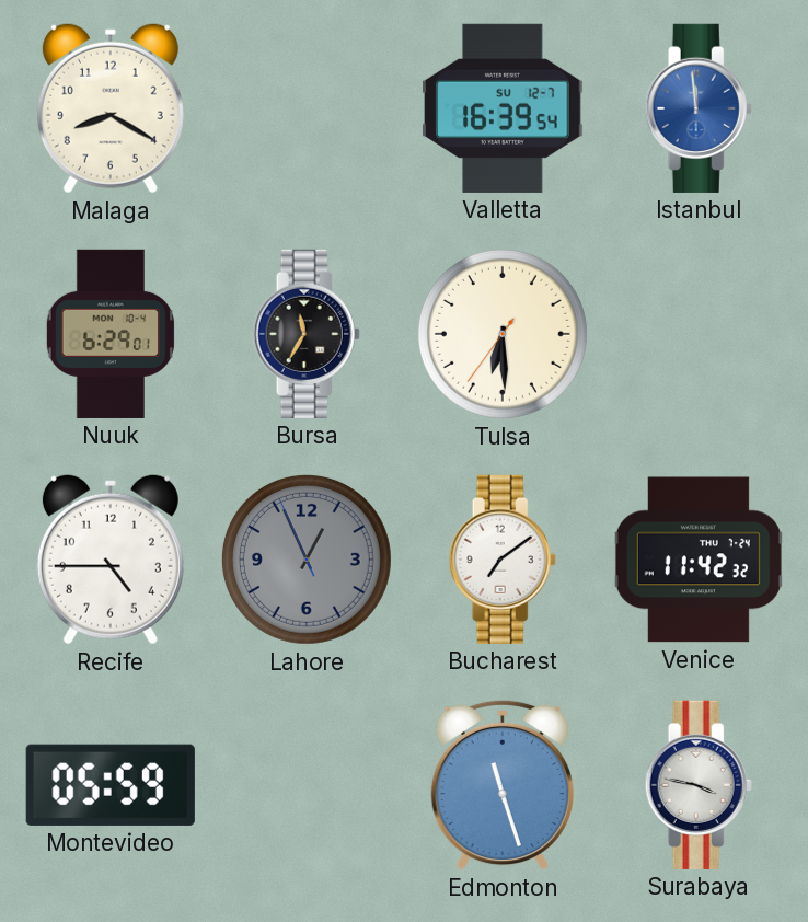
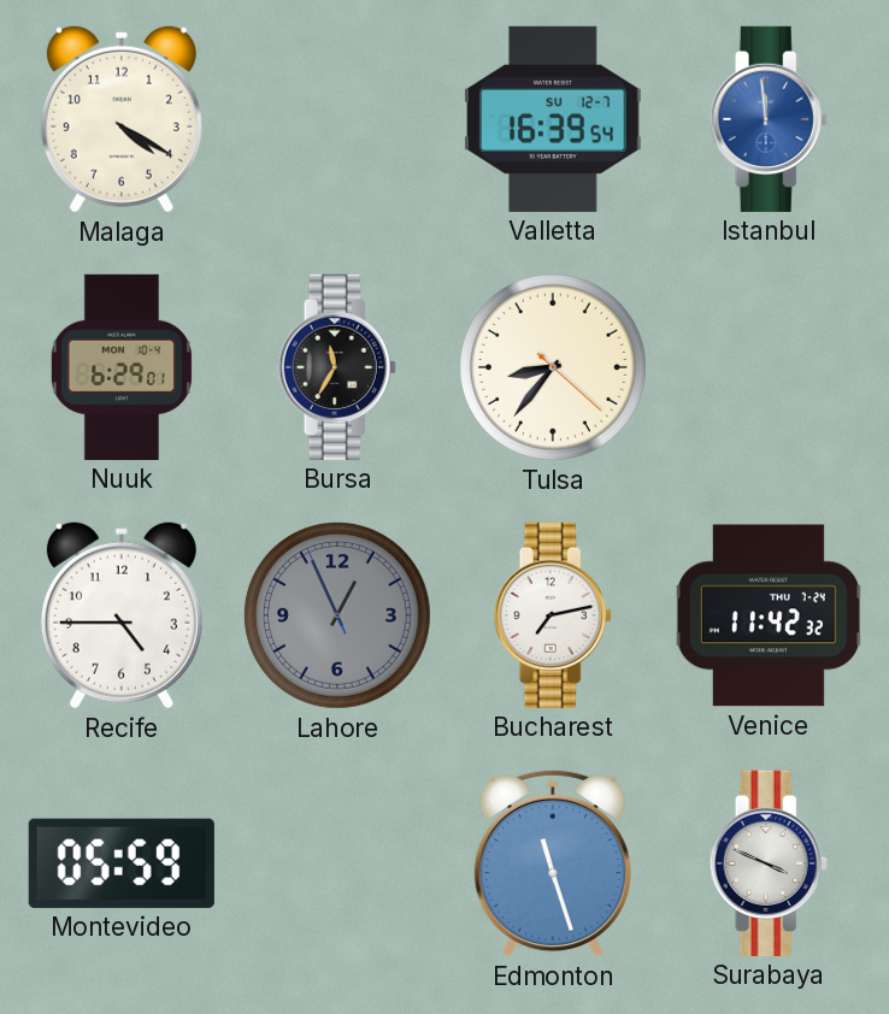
Malaga: 8:20 -> 4:20
Tulsa: 6:29 -> 8:36
Bucharest: 7:09 -> 7:13
Surabaya: 3:47 -> 3:49
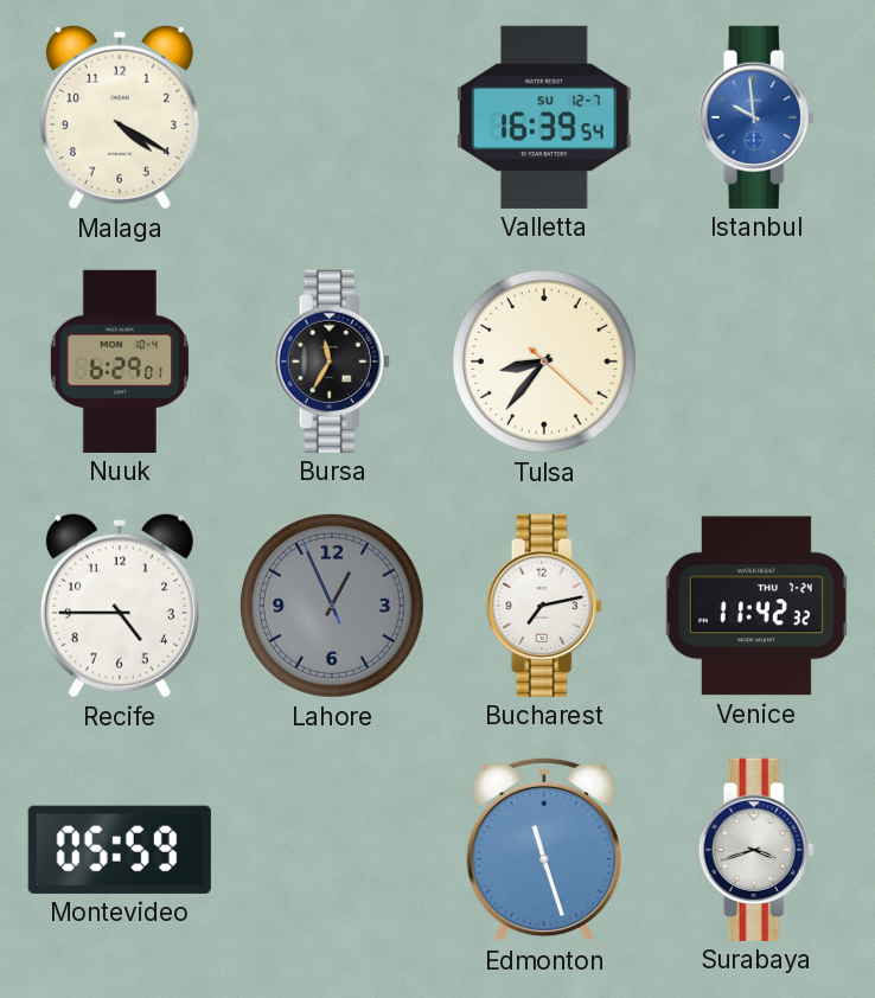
Istanbul: 11:59 -> 9:59
Surabaya: 3:49 -> 3:42
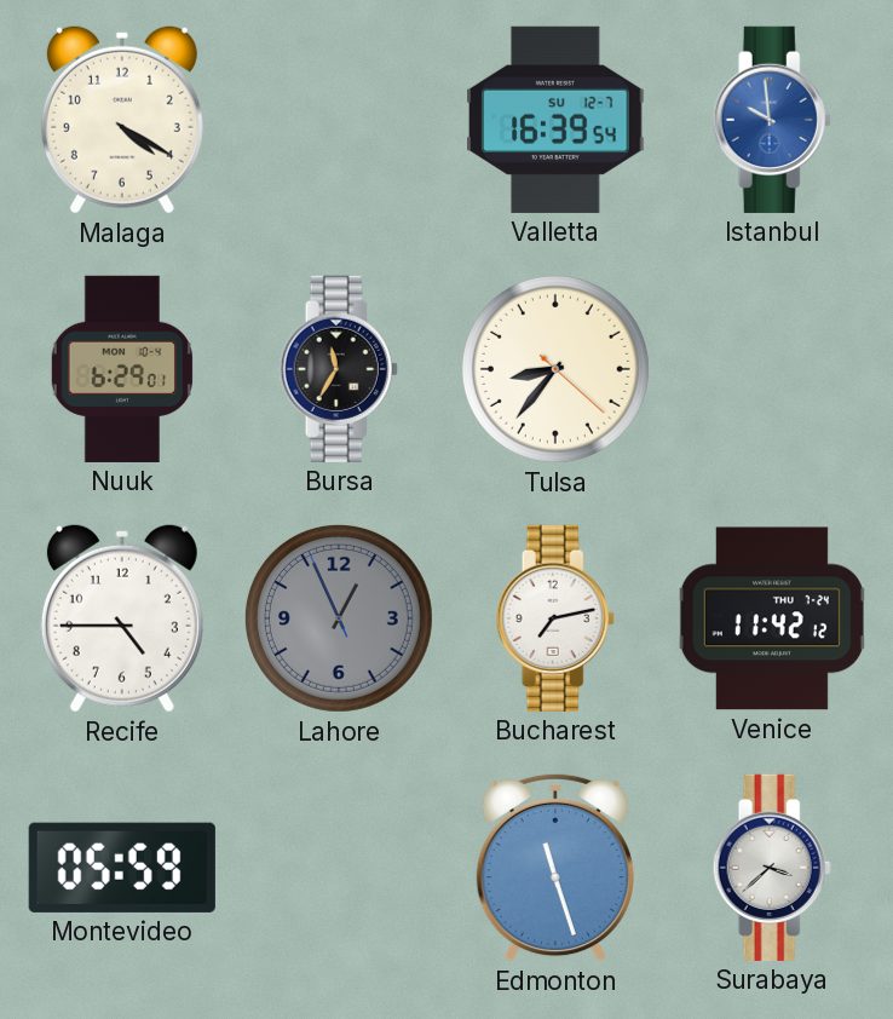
Venice: 11:42:32 -> 11:42:12
Surabaya: 3:42 -> 3:38
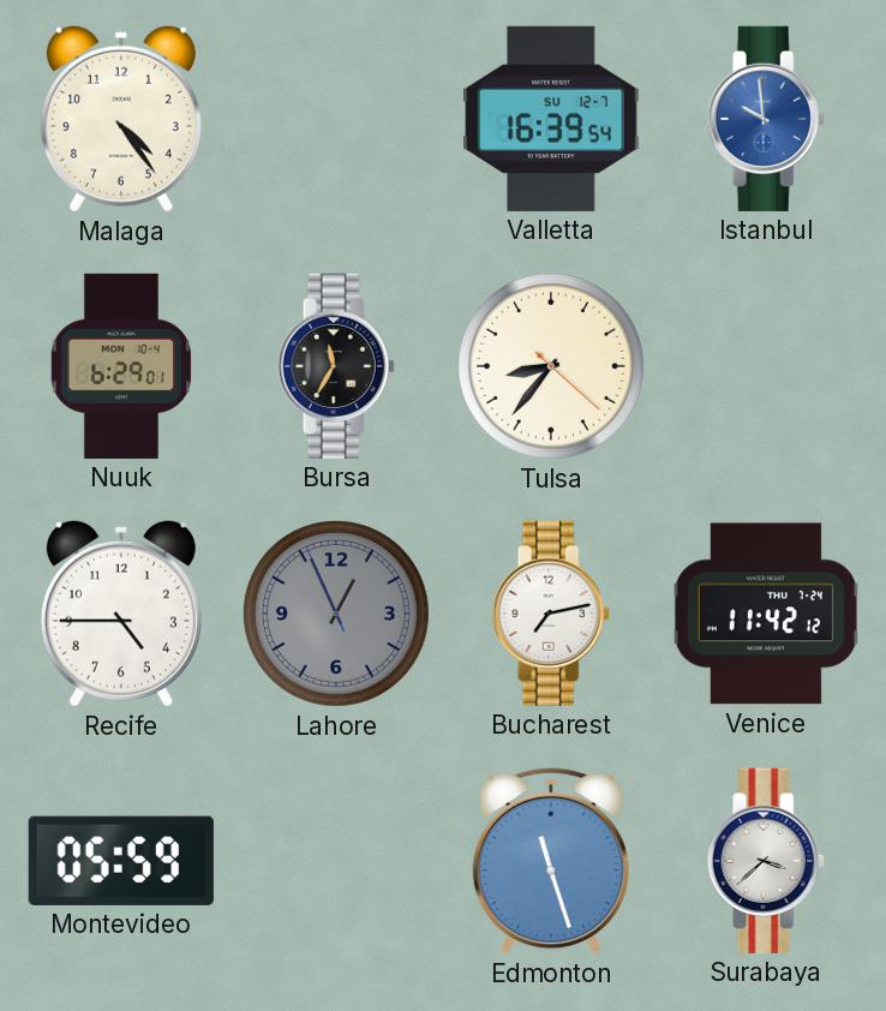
Malaga: 4:20 -> 4:24
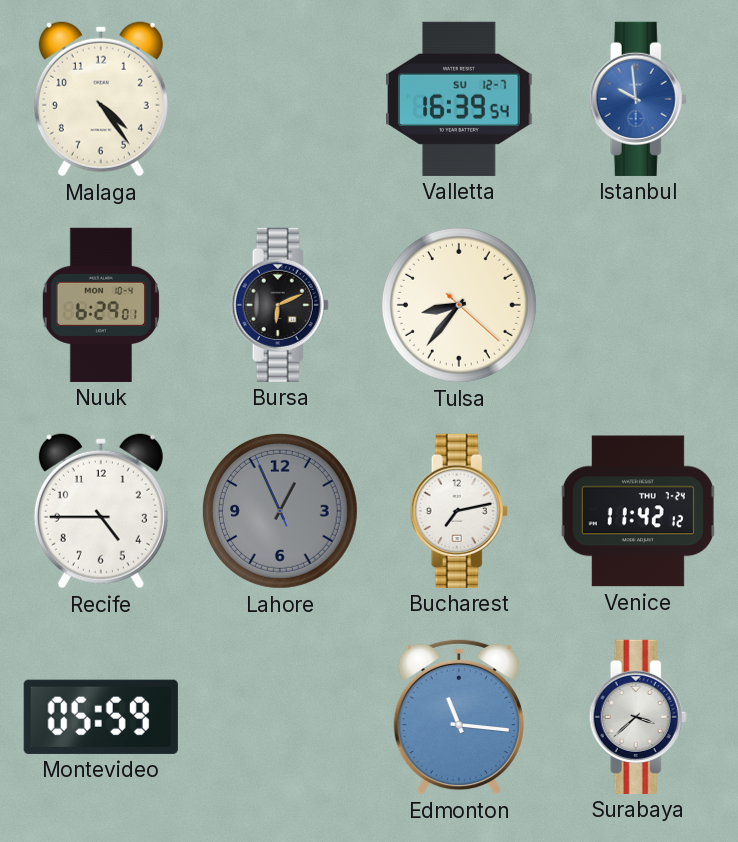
Bursa: 11:35 -> 6:11
Edmonton: 11:27 -> 11:16
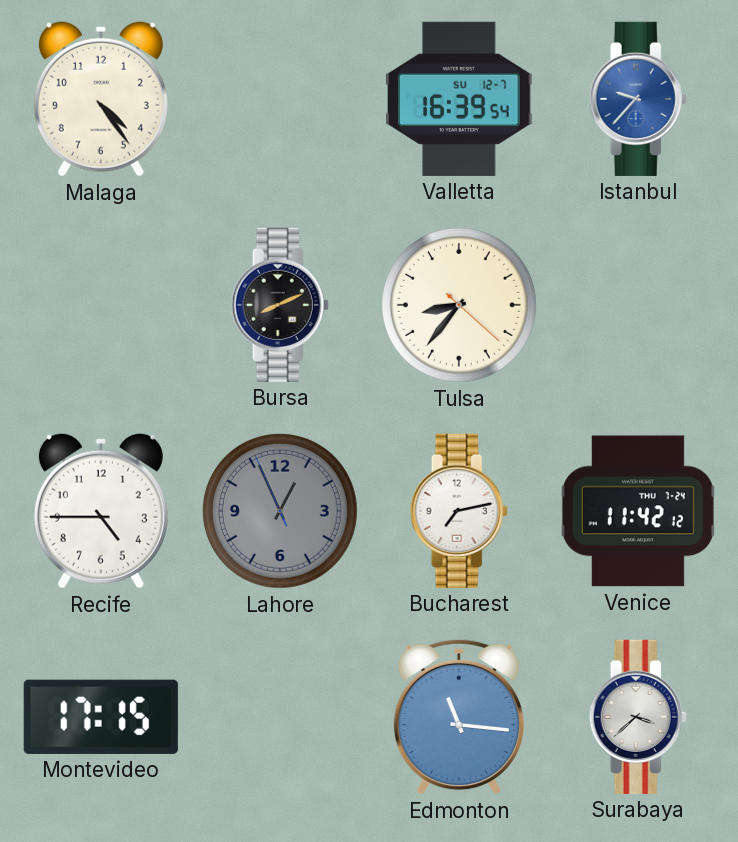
Istanbul: 9:59 -> 9:37
Nuuk: 6:29 -> none
Bursa: 6:11 -> 8:11
Montevideo: 05:59 -> 17:15
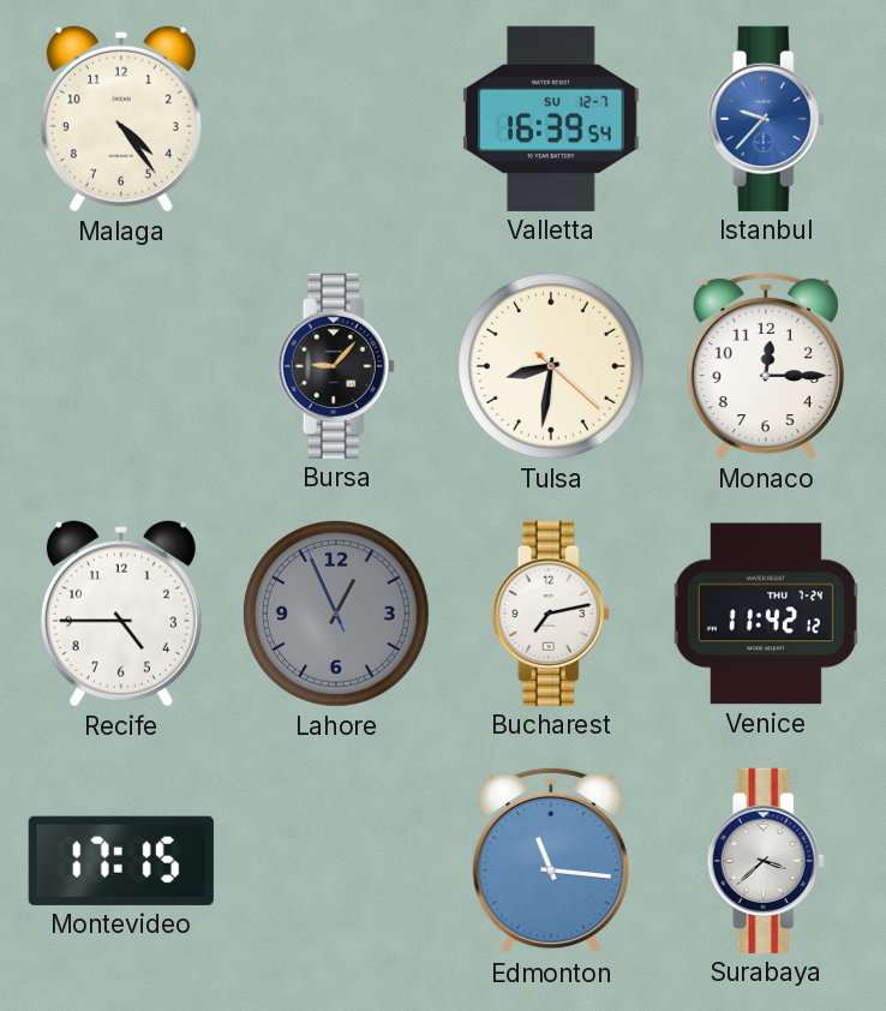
Bursa: 8:11 -> 9:07
Tulsa: 8:36 -> 8:31
Monaco: none -> 12:15
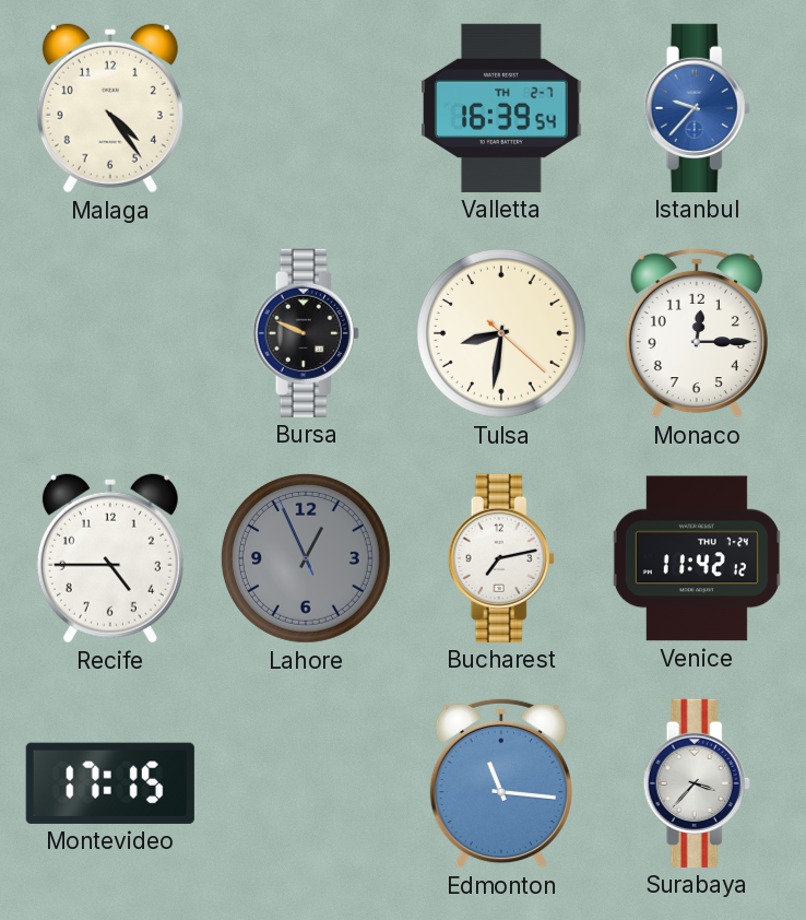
Valletta date: SU 12-7 -> TH 2-7
Bursa: 9:07 -> 9:49
Surabaya: 3:38 -> 3:37
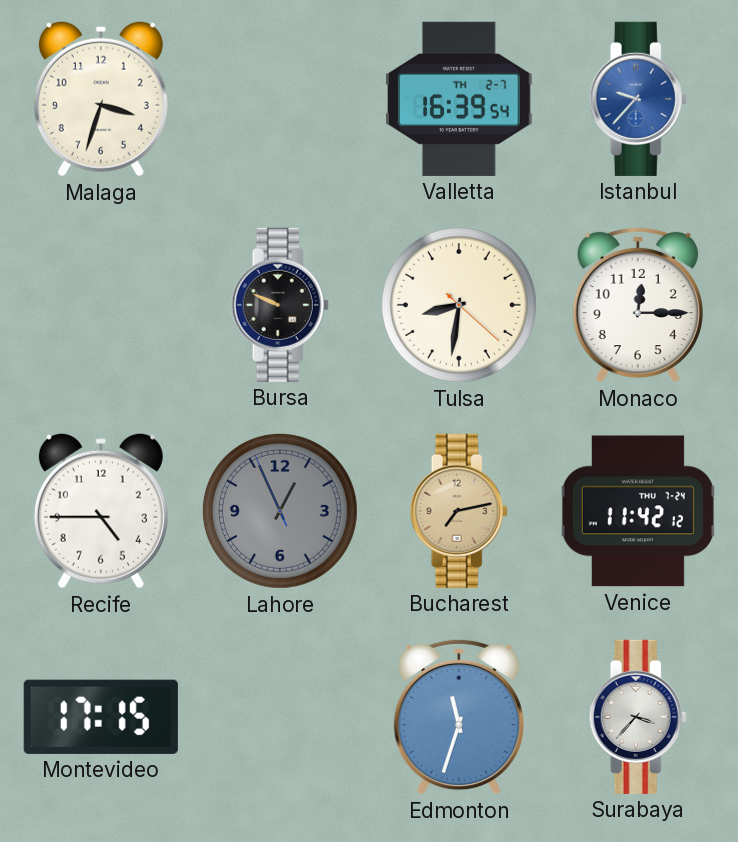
Malaga: 4:24 -> 3:33
Bucharest dial: white -> champagne
Edmonton: 11:16 -> 11:33
